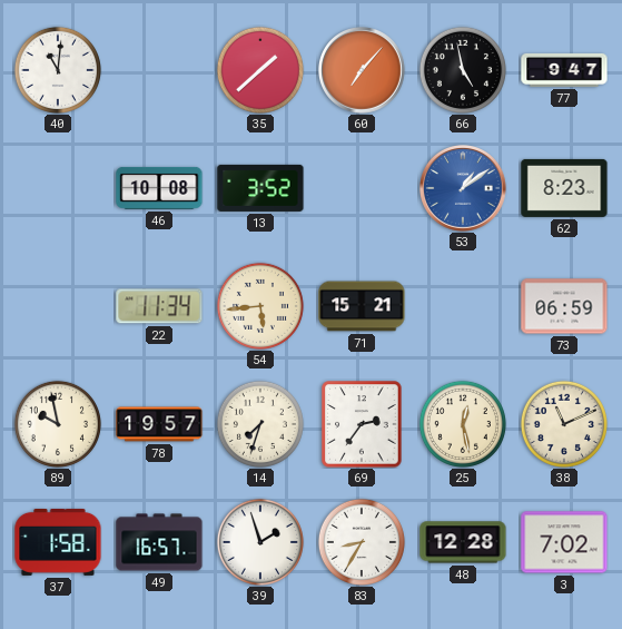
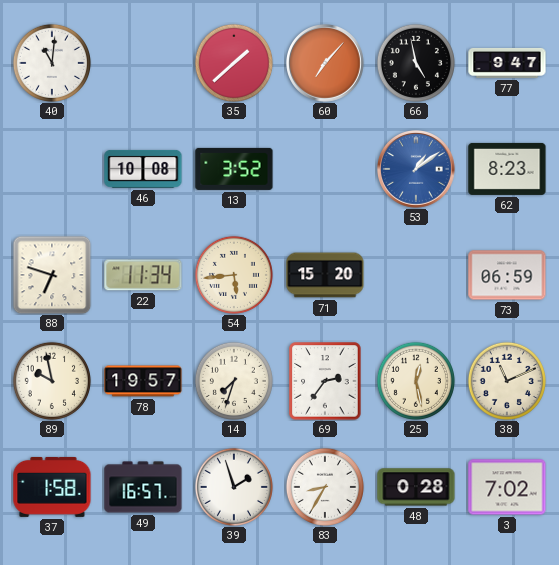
88: none -> 6:48
71: 15:21 -> 15:20
48: 12:28 -> 0:28
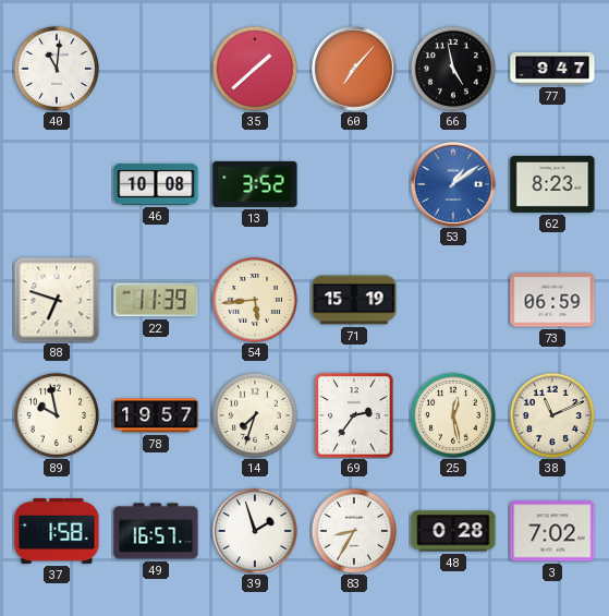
22: 11:34 -> 11:39
71: 15:20 -> 15:19
